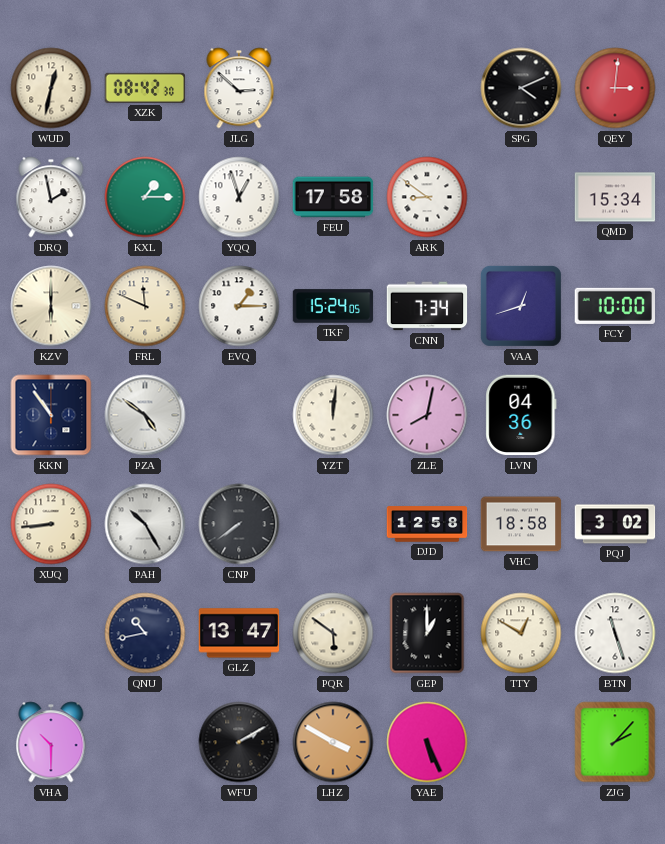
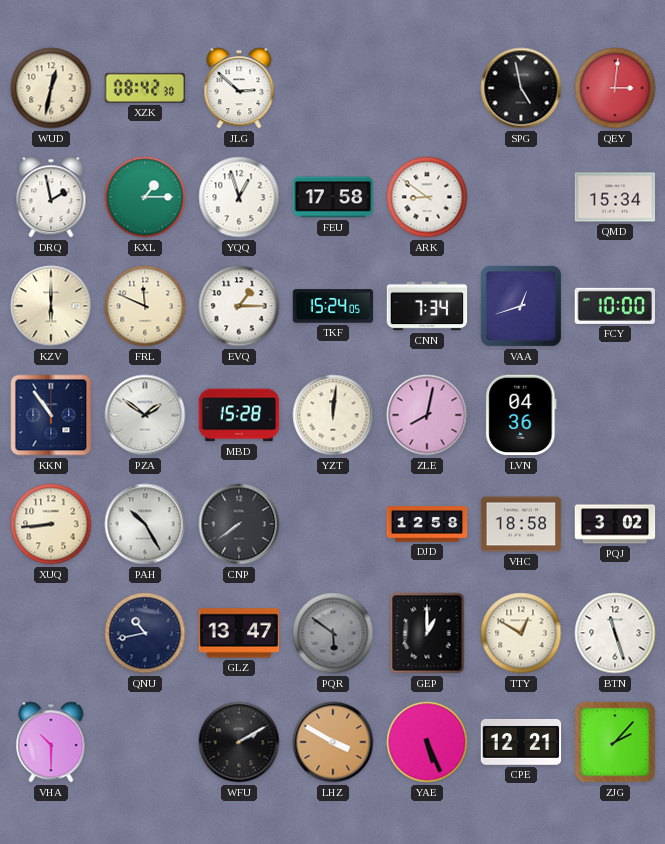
SPG: 4:11 -> 4:58
PZA: 4:51 -> 1:51
MBD: none -> 15:28
PQR dial: cream -> grey
CPE: none -> 12:21
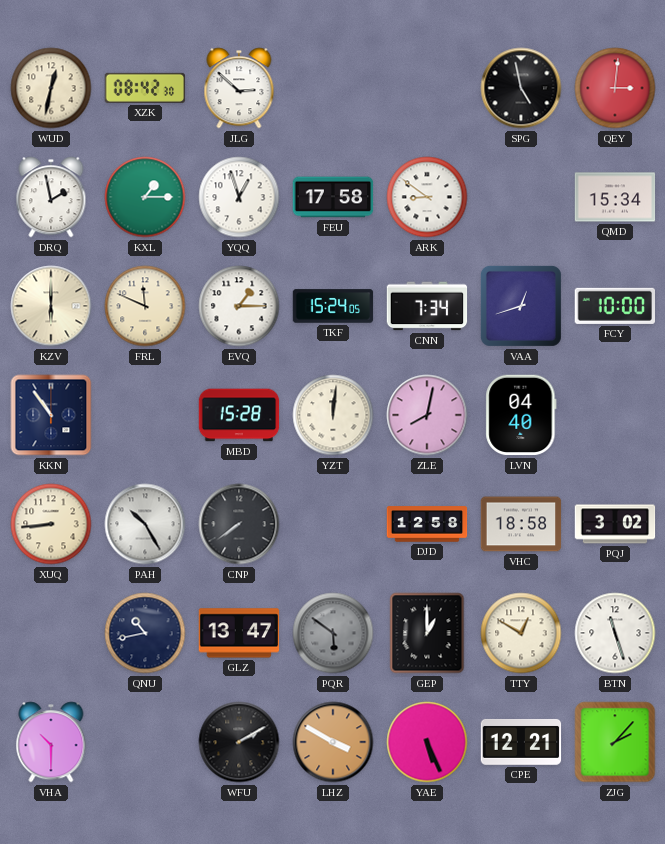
PZA: 1:51 -> none
LVN: 04:36 -> 04:40
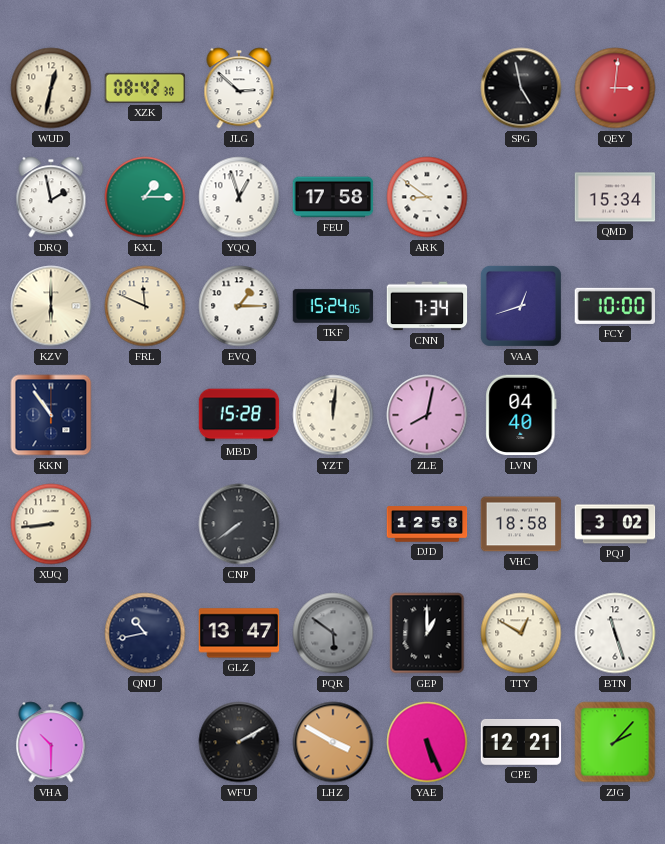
PAH: 10:25 -> none
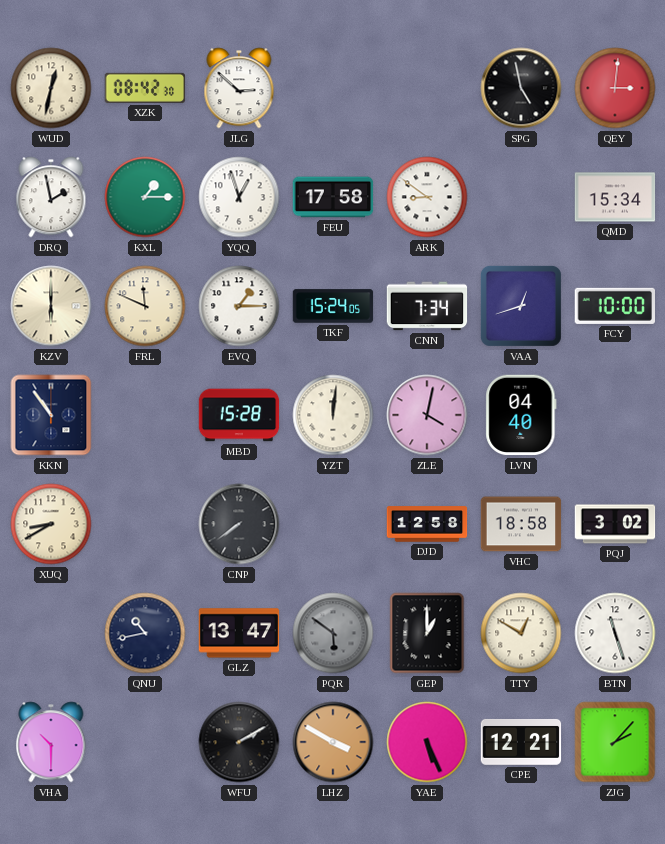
ZLE: 8:02 -> 4:02
XUQ: 8:44 -> 8:40
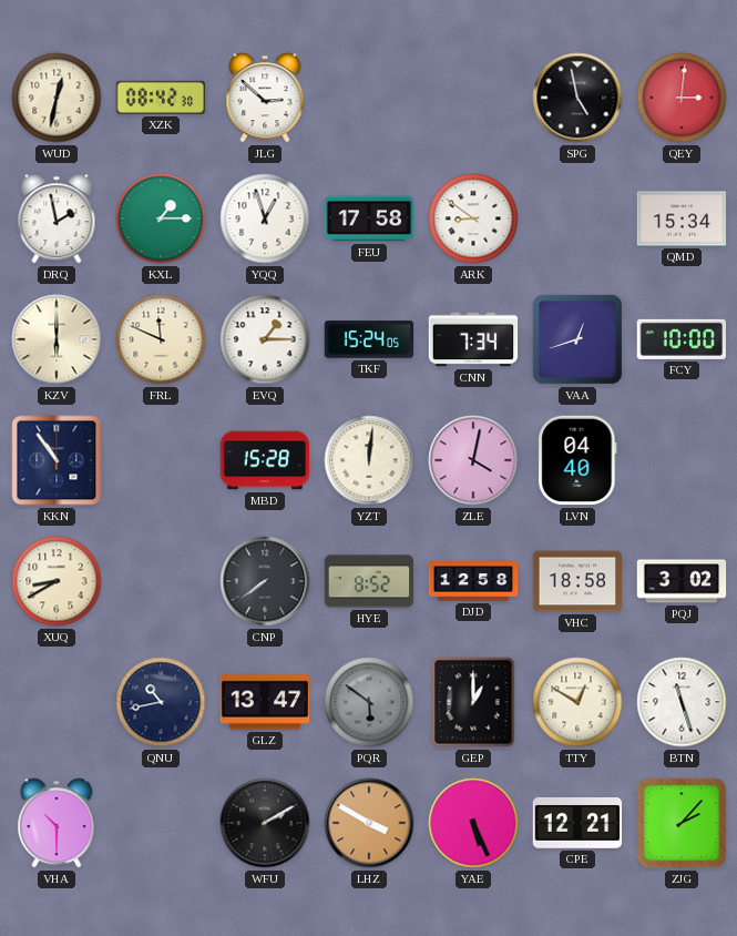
HYE: none -> 8:52
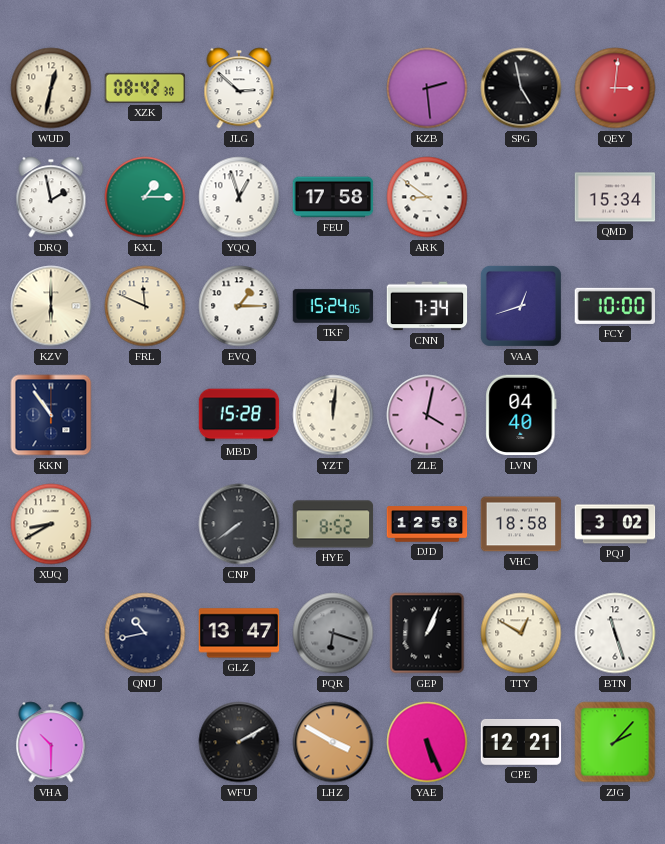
KZB: none -> 2:29
PQR: 5:51 -> 6:18
GEP: 1:00 -> 1:04
